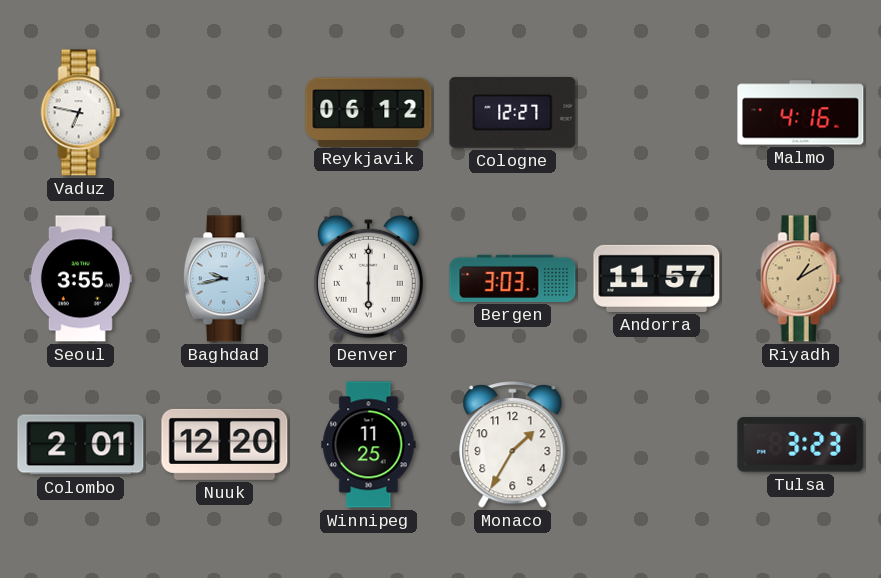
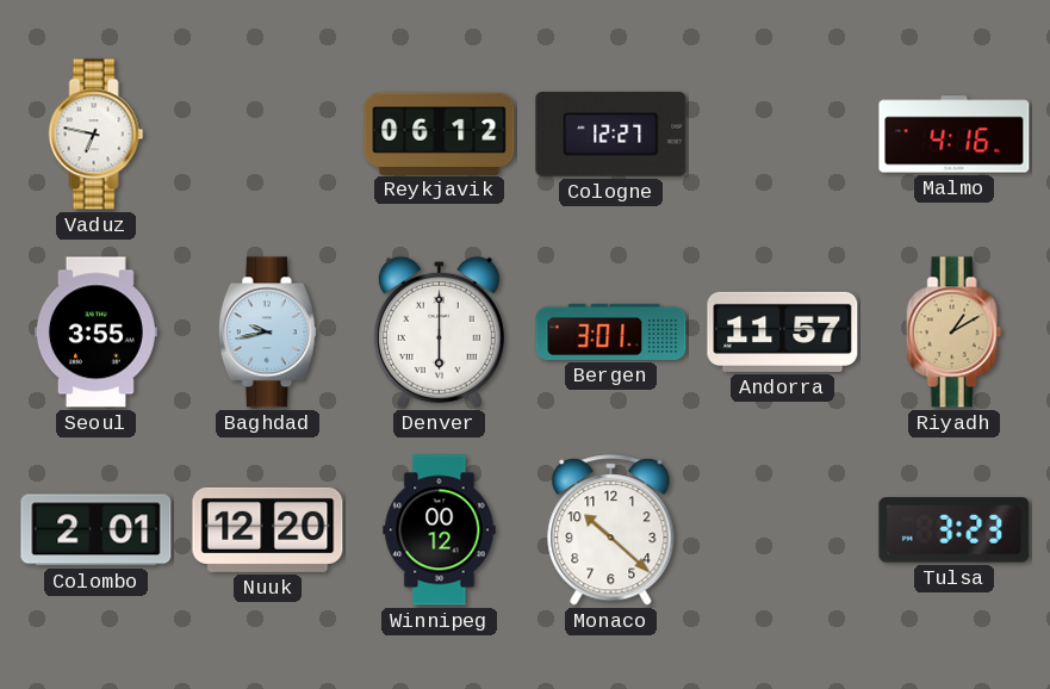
Bergen: 3:03 -> 3:01
Winnipeg: 11:25 -> 00:12
Monaco: 1:35 -> 10:22
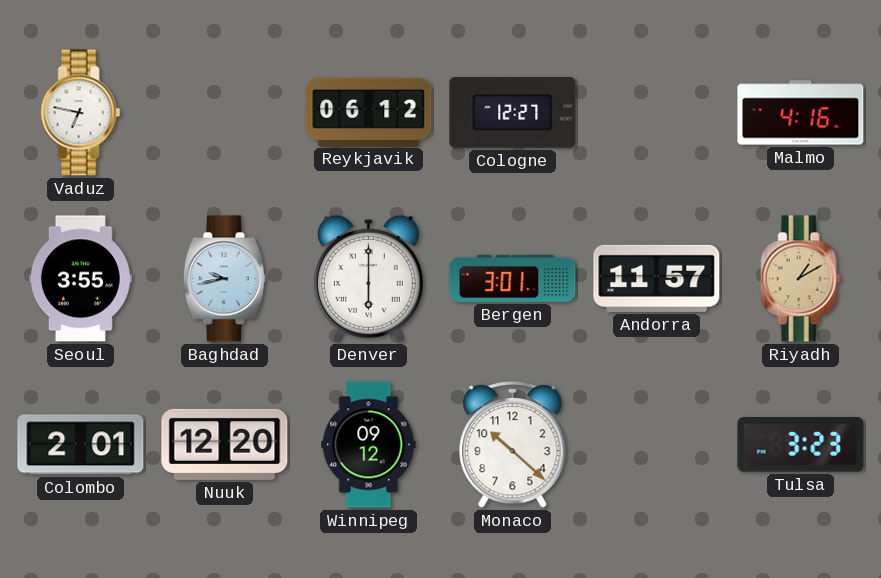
Winnipeg: 00:12 -> 09:12
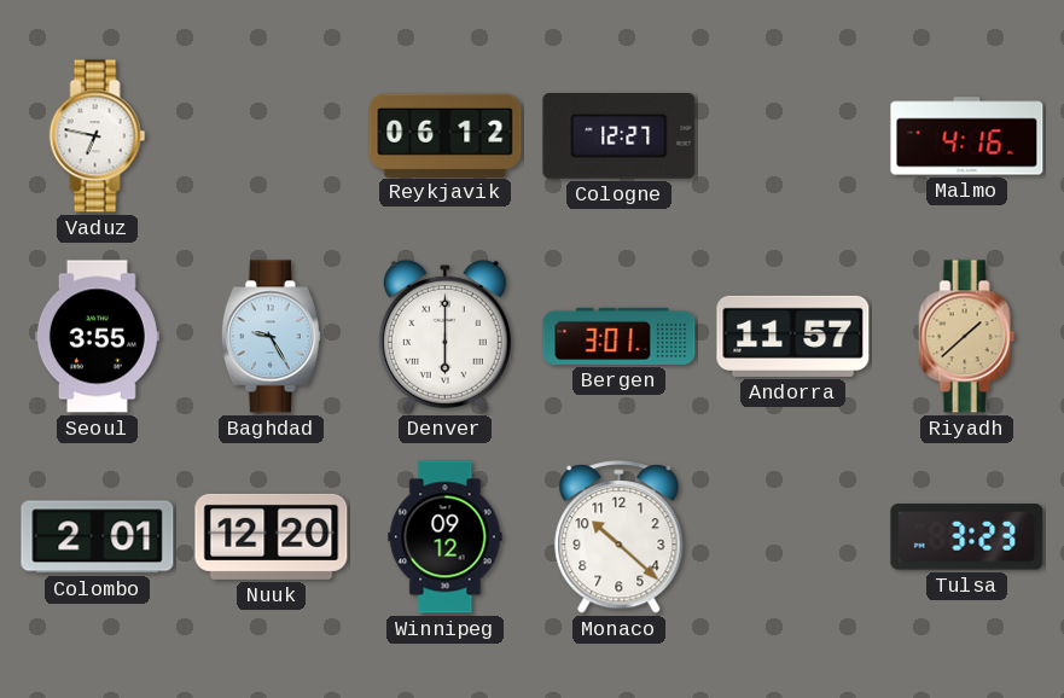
Baghdad: 9:43 -> 9:25
Riyadh: 1:10 -> 1:38
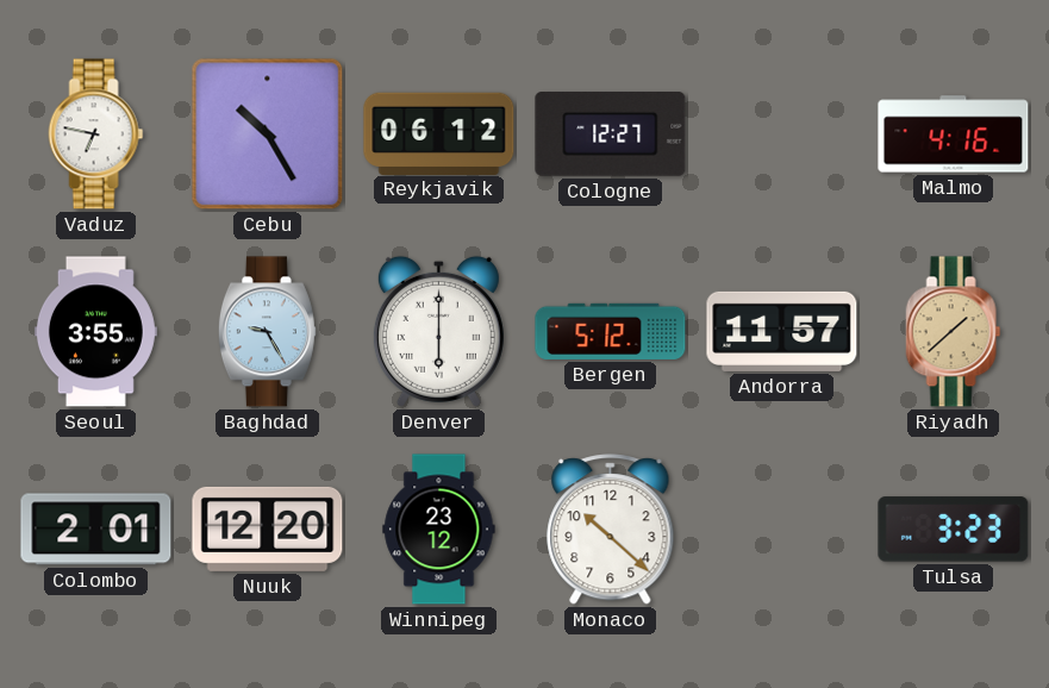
Cebu: none -> 10:25
Bergen: 3:01 -> 5:12
Winnipeg: 09:12 -> 23:12
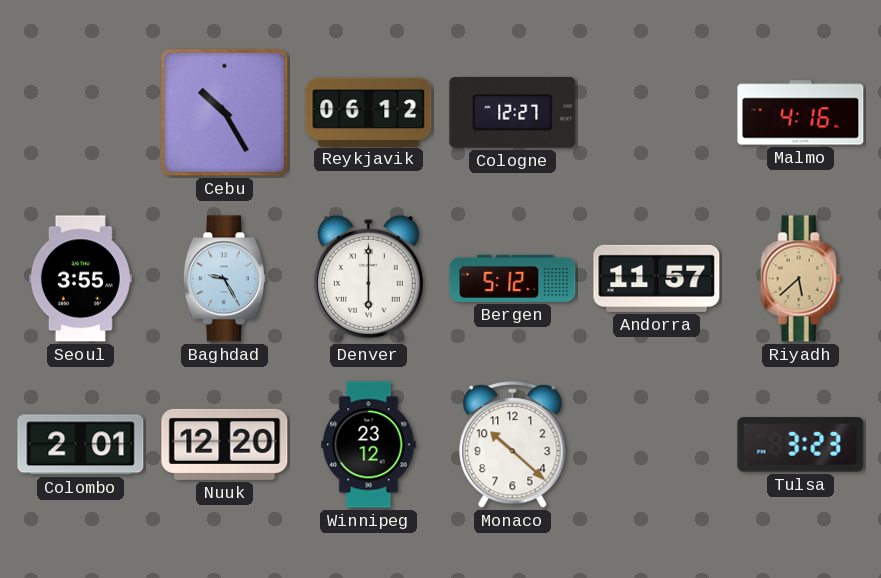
Vaduz: 6:47 -> none
Riyadh: 1:38 -> 5:38
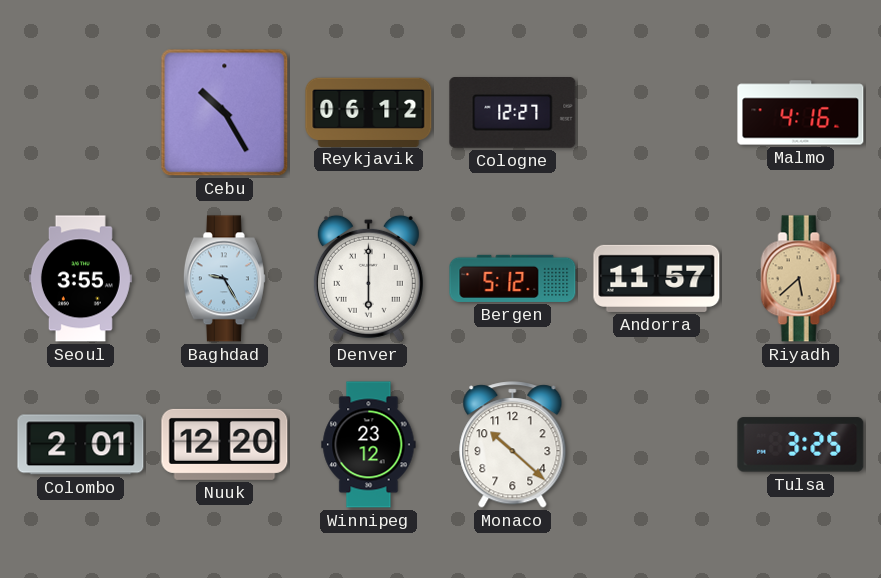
Tulsa: 3:23 -> 3:25
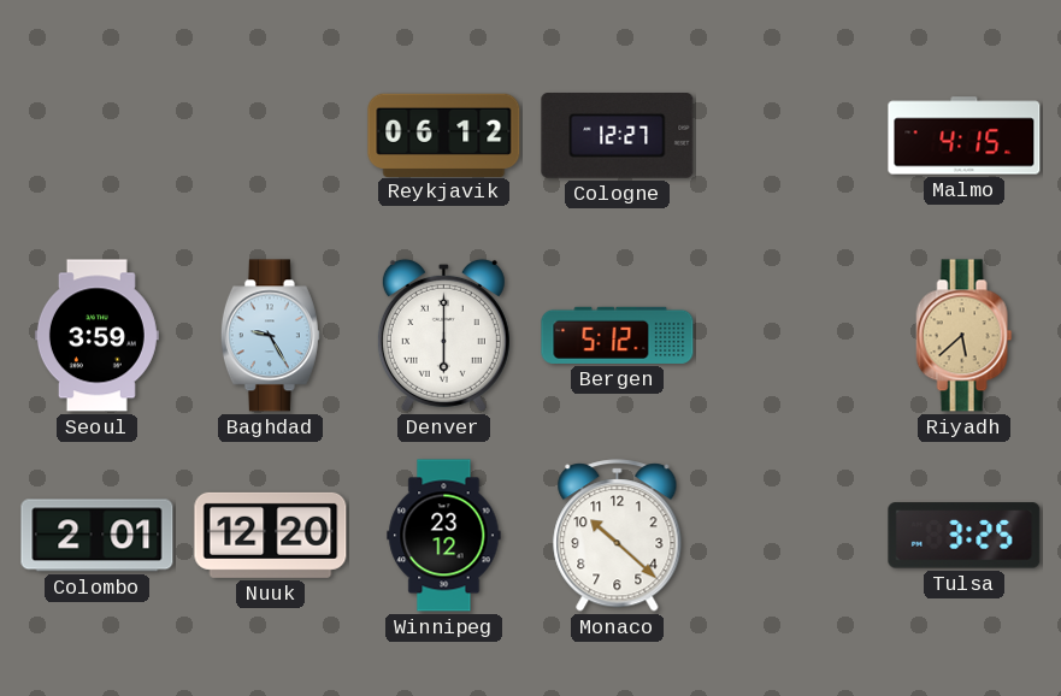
Cebu: 10:25 -> none
Malmo: 4:16 -> 4:15
Seoul: 3:55 -> 3:59
Andorra: 11:57 -> none
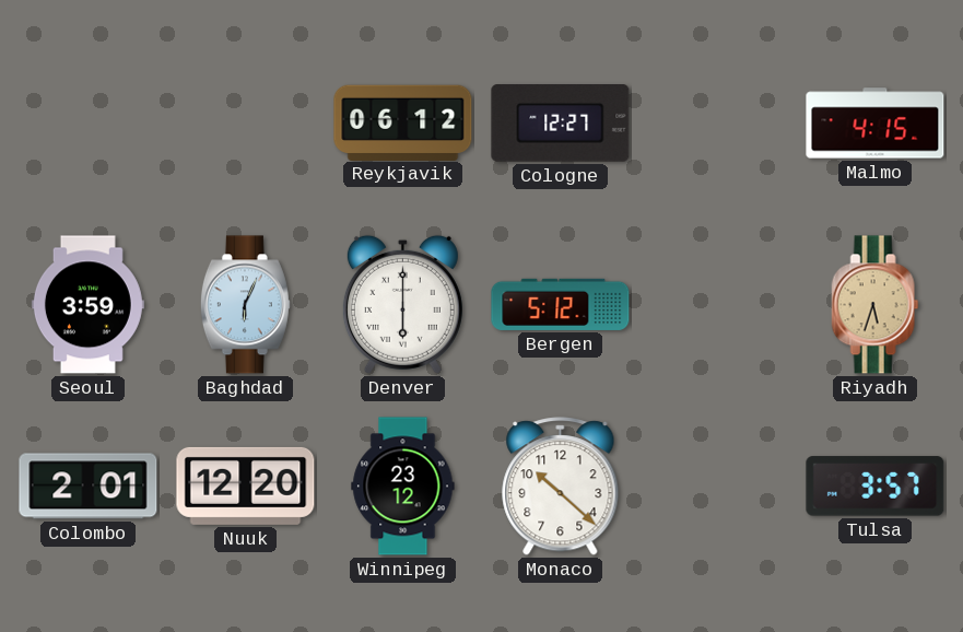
Baghdad: 9:25 -> 6:04
Riyadh: 5:38 -> 5:33
Tulsa: 3:25 -> 3:57
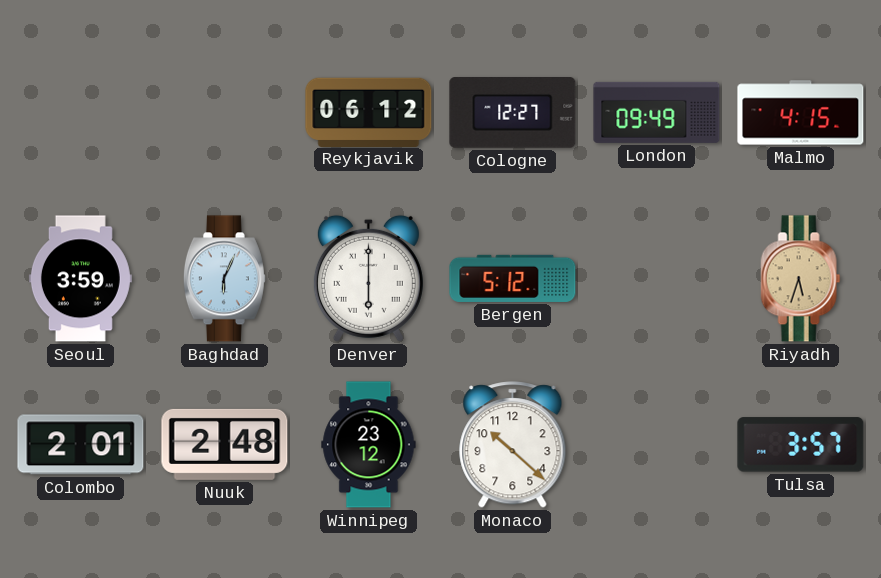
London: none -> 09:49
Nuuk: 12:20 -> 2:48
